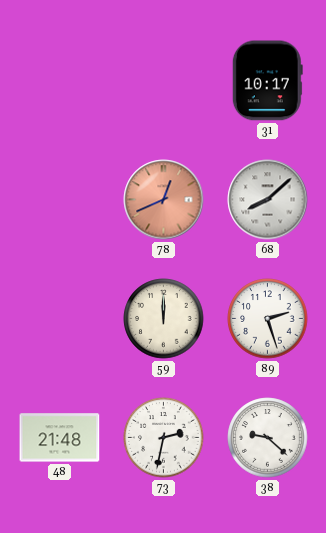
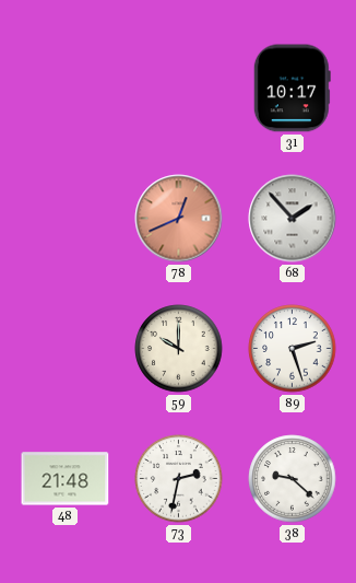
68: 8:08 -> 1:53
59: 12:00 -> 10:00
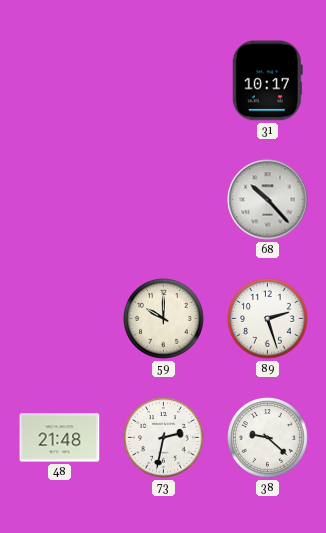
78: 12:41 -> none
68: 1:53 -> 10:23
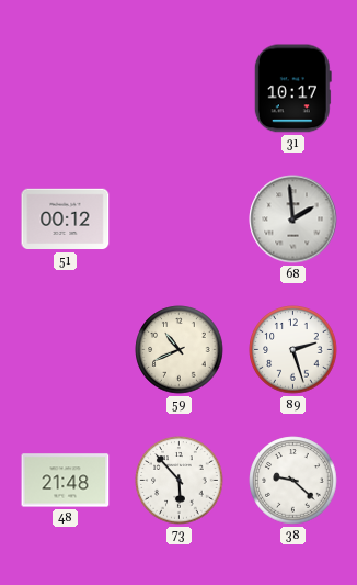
51: none -> 00:12
68: 10:23 -> 1:59
59: 10:00 -> 10:41
73: 2:32 -> 5:53
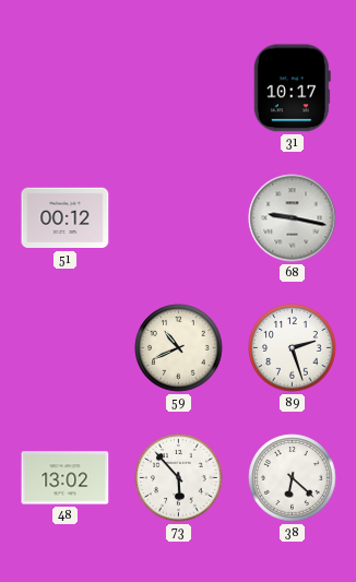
68: 1:59 -> 9:17
48: 21:48 -> 13:02
38: 9:22 -> 6:22
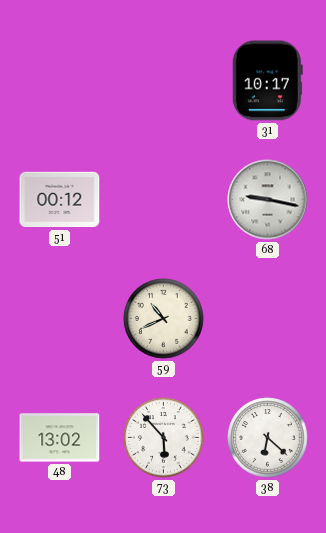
89: 2:27 -> none
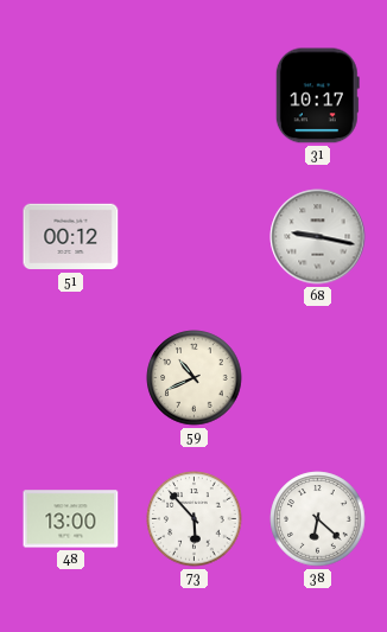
48: 13:02 -> 13:00
